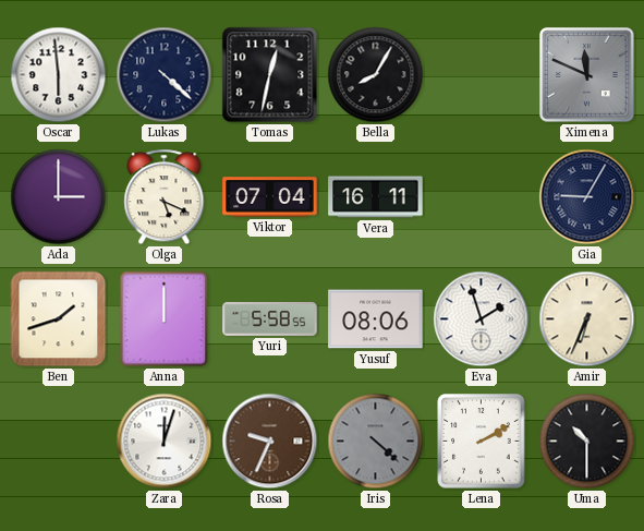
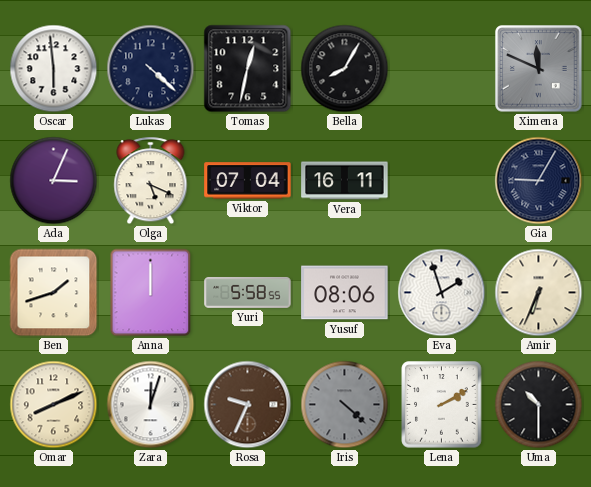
Ada: 3:00 -> 3:04
Omar: none -> 8:11
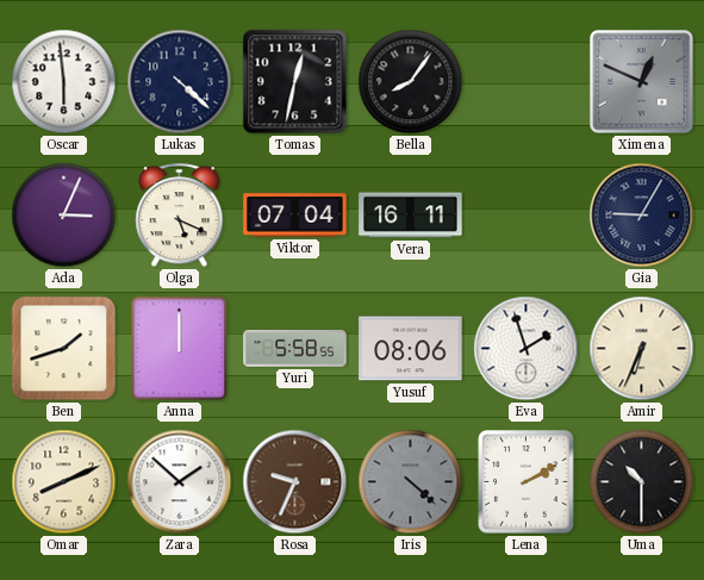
Bella: 8:05 -> 8:06
Ximena: 11:49 -> 12:49
Zara: 12:03 -> 1:52
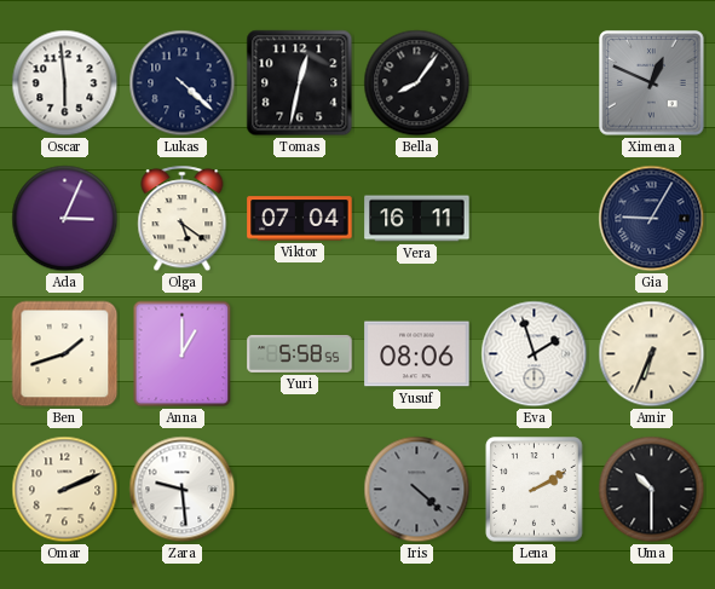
Olga: 5:19 -> 5:21
Anna: 12:00 -> 1:00
Omar: 8:11 -> 2:11
Zara: 1:52 -> 9:29
Rosa: 9:34 -> none
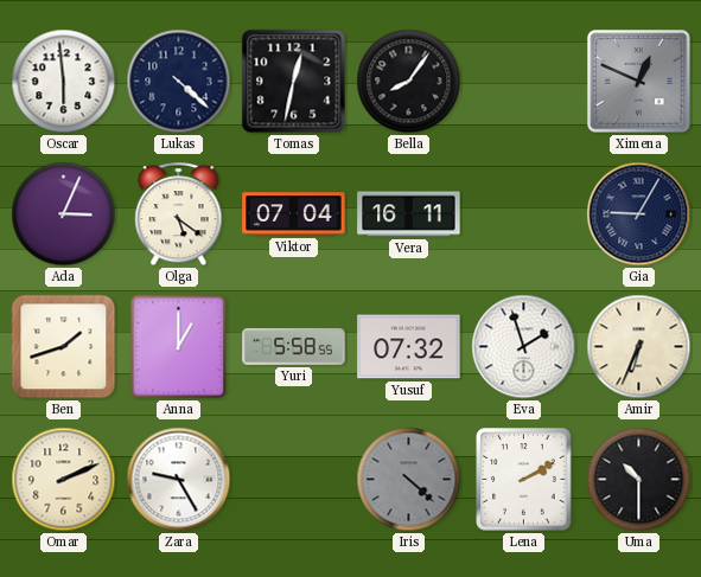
Yusuf: 08:06 -> 07:32
Zara: 9:29 -> 9:25
